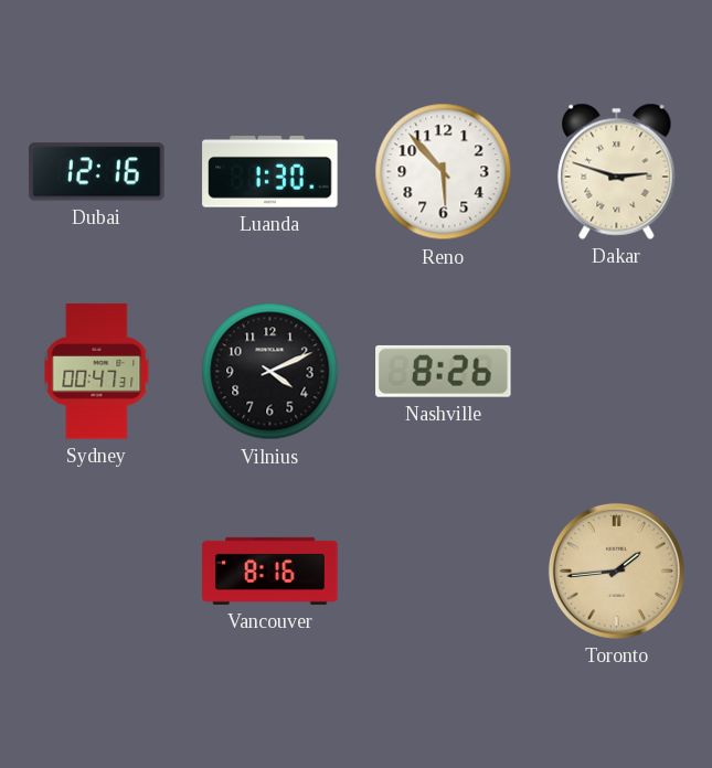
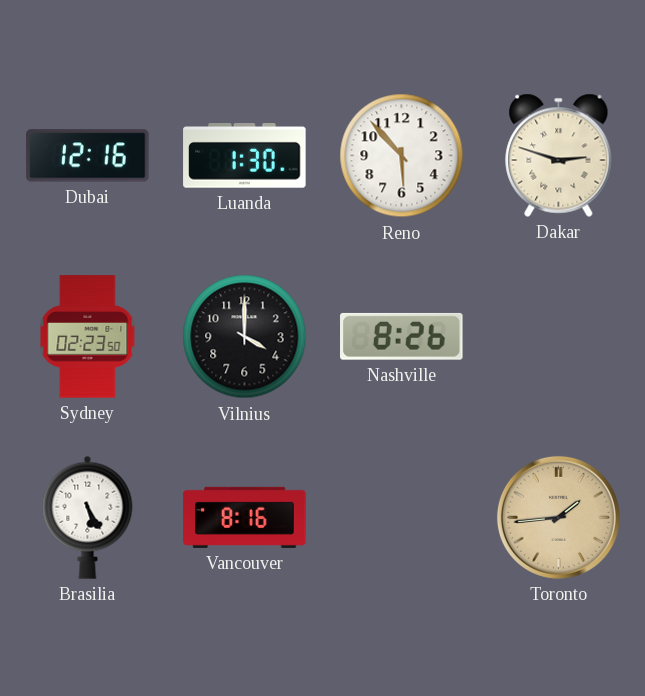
Sydney: 00:47 -> 02:23
Vilnius: 4:11 -> 4:00
Brasilia: none -> 5:25
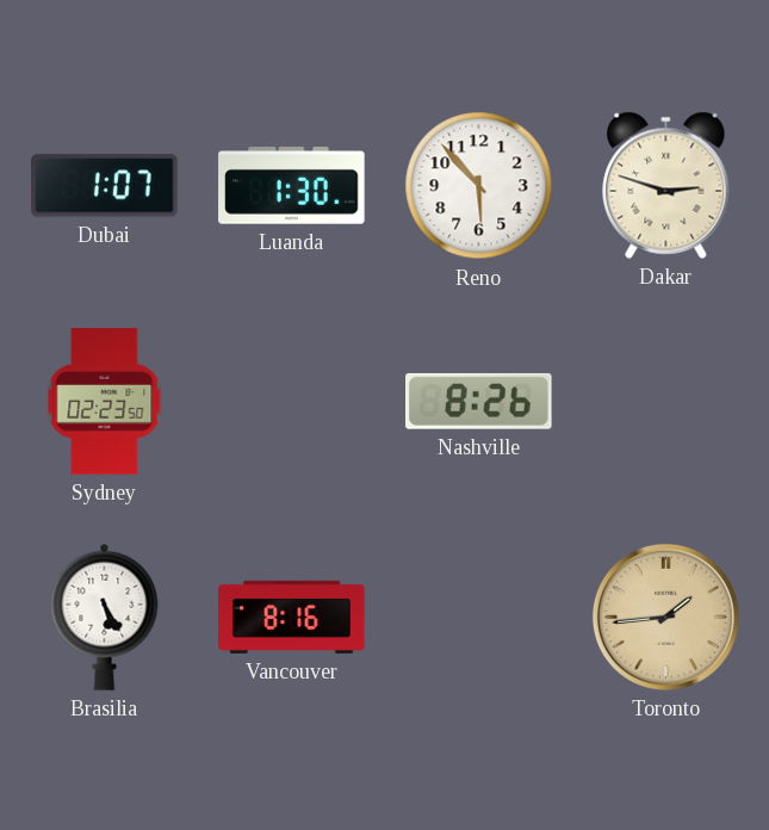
Dubai: 12:16 -> 1:07
Vilnius: 4:00 -> none
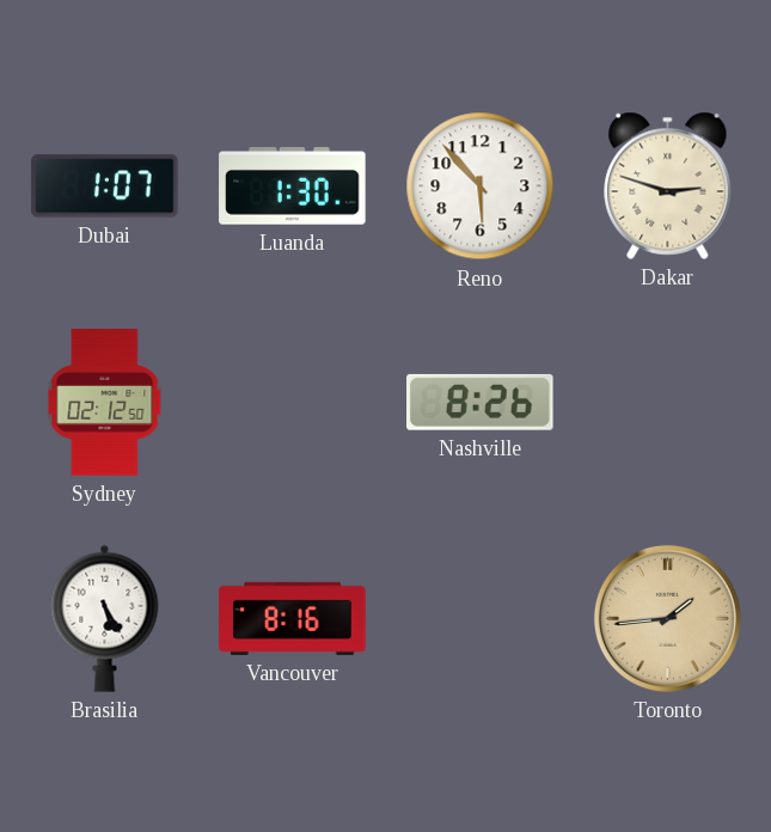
Sydney: 02:23 -> 02:12
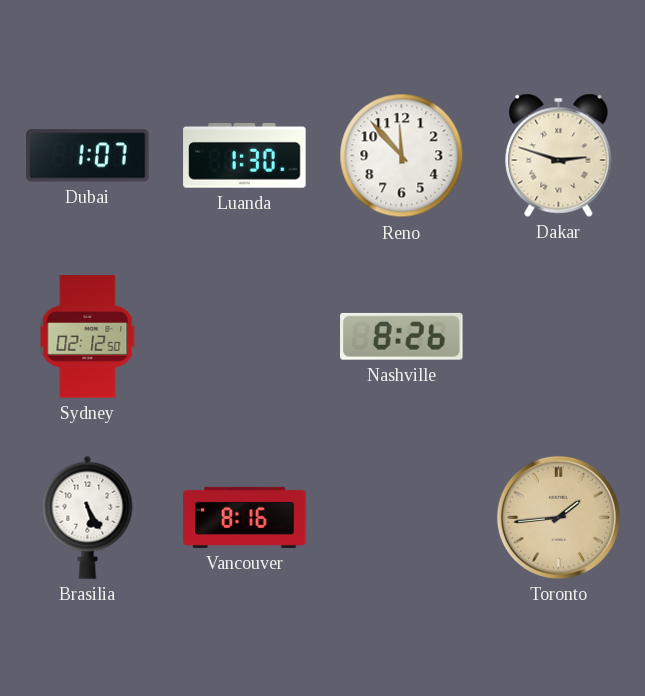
Reno: 5:53 -> 11:53
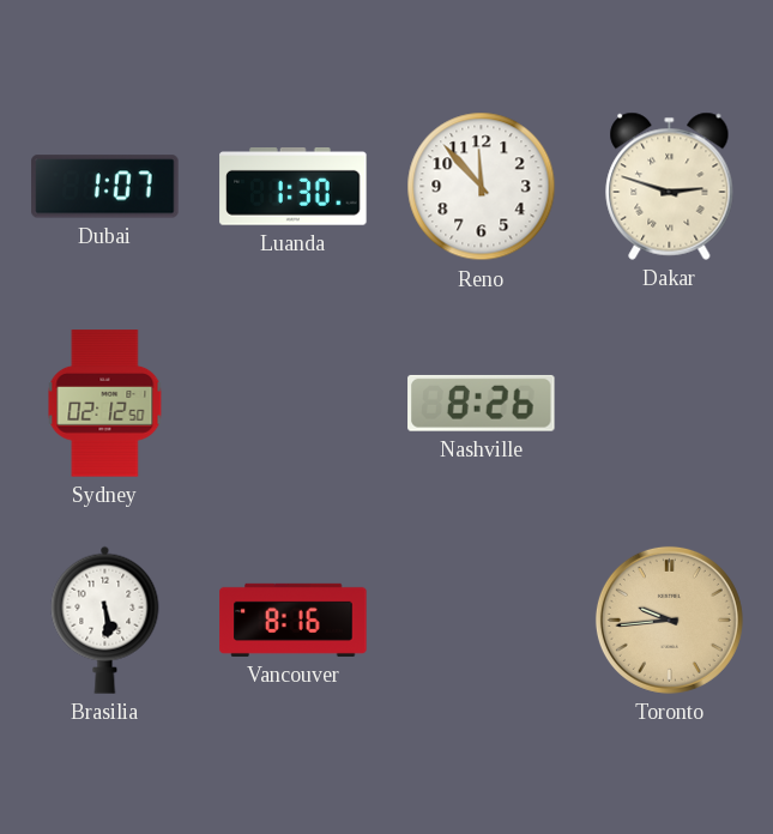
Brasilia: 5:25 -> 5:29
Toronto: 1:44 -> 9:44
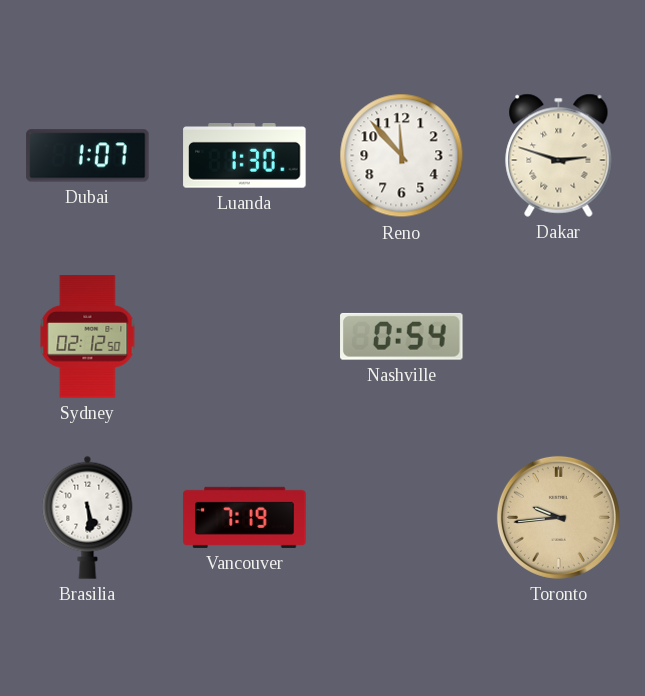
Nashville: 8:26 -> 0:54
Vancouver: 8:16 -> 7:19
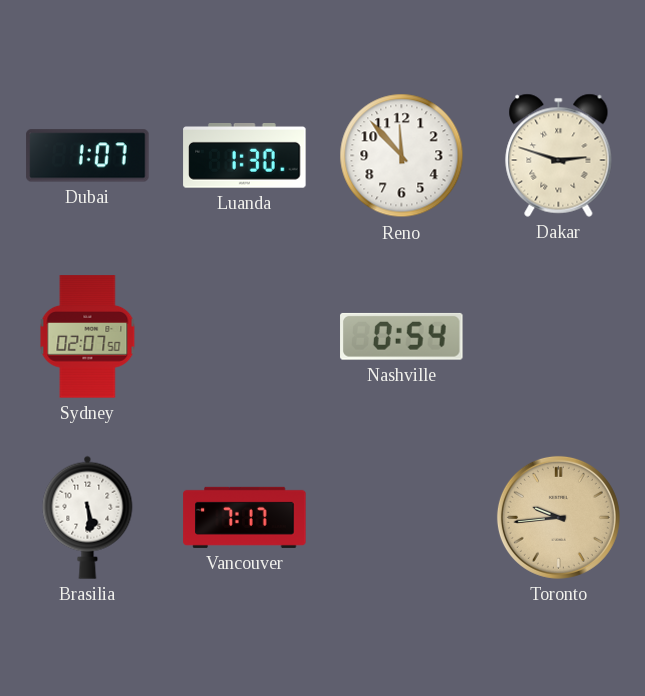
Sydney: 02:12 -> 02:07
Vancouver: 7:19 -> 7:17
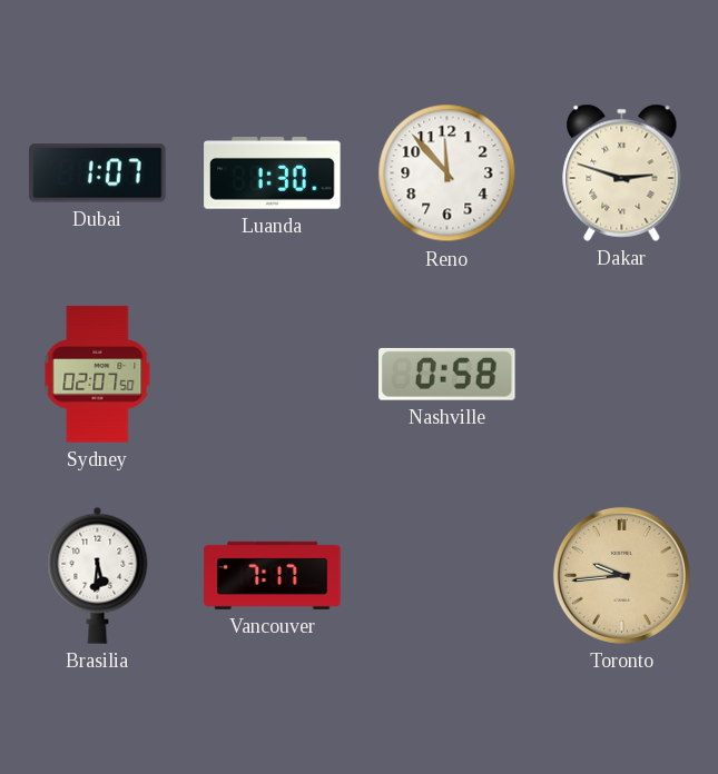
Nashville: 0:54 -> 0:58
Brasilia: 5:29 -> 5:31
